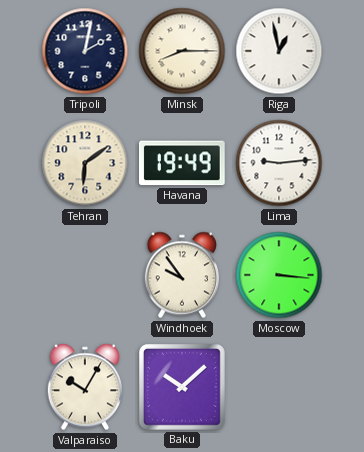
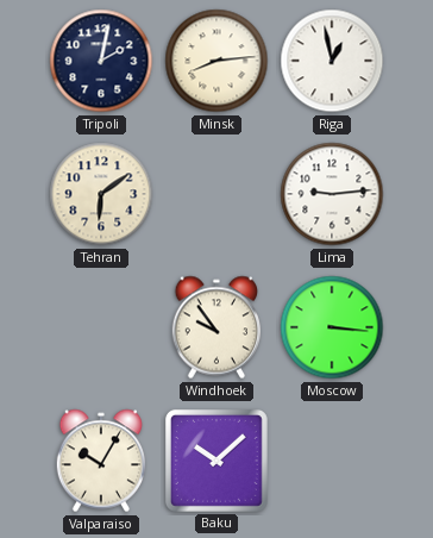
Minsk: 8:15 -> 8:14
Havana: 19:49 -> none
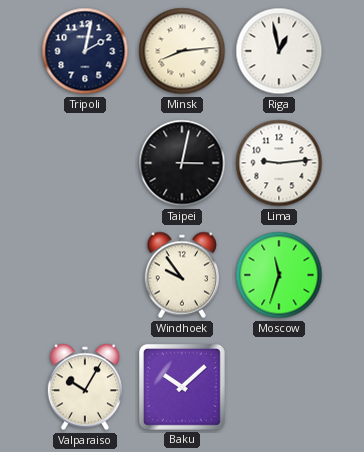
Tehran: 6:09 -> none
Taipei: none -> 3:02
Moscow: 3:16 -> 11:33
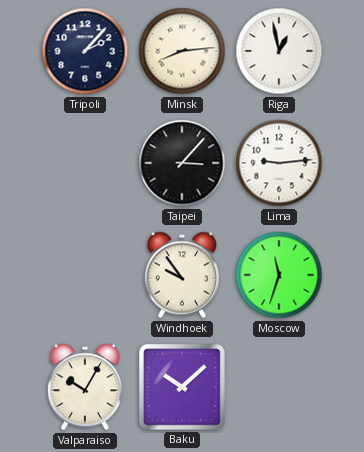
Tripoli: 2:02 -> 2:07
Taipei: 3:02 -> 3:07
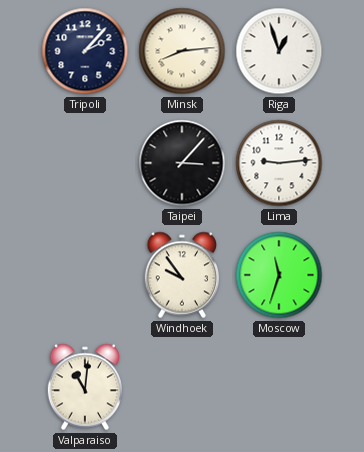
Riga: 12:58 -> 12:57
Valparaiso: 10:05 -> 11:01
Baku: 10:08 -> none
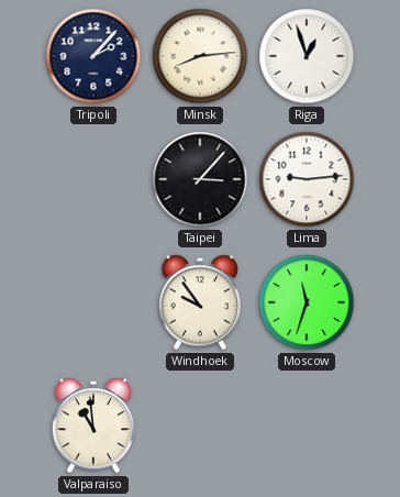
Valparaiso: 11:01 -> 10:59
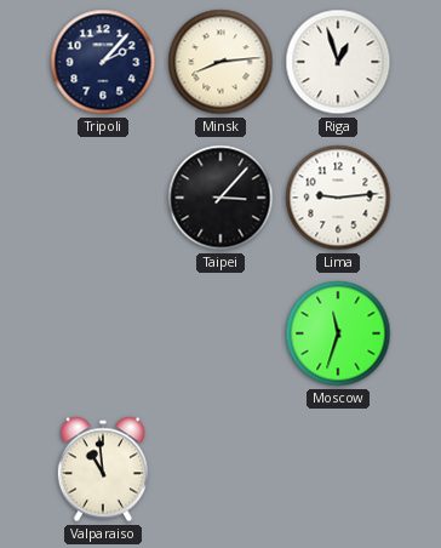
Windhoek: 9:54 -> none
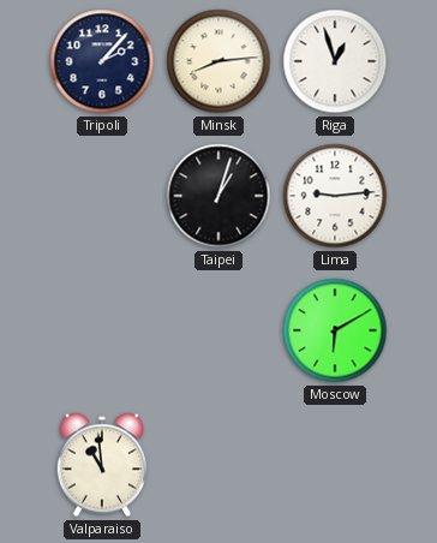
Taipei: 3:07 -> 1:03
Moscow: 11:33 -> 6:10
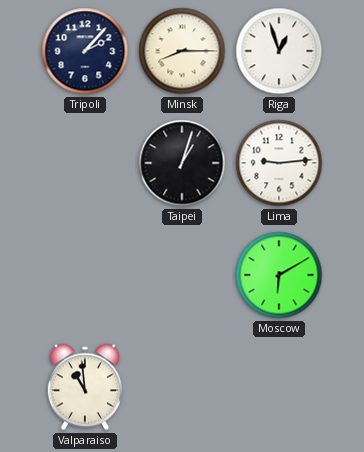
Minsk: 8:14 -> 8:15
